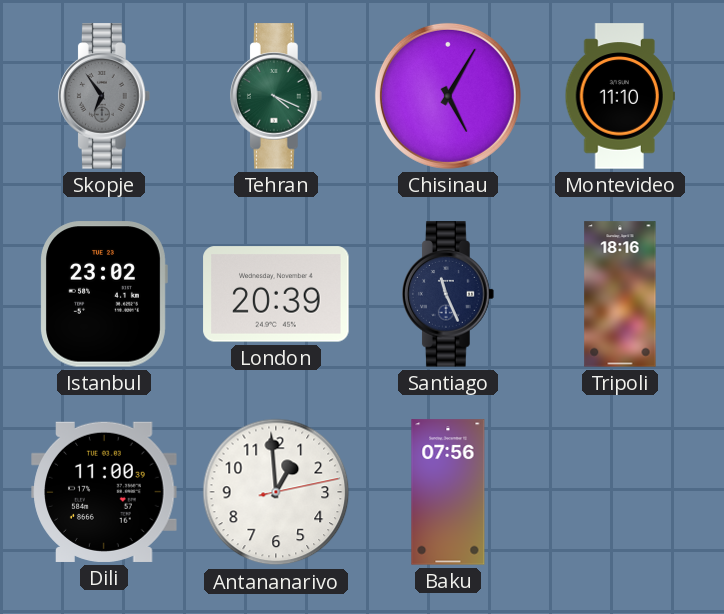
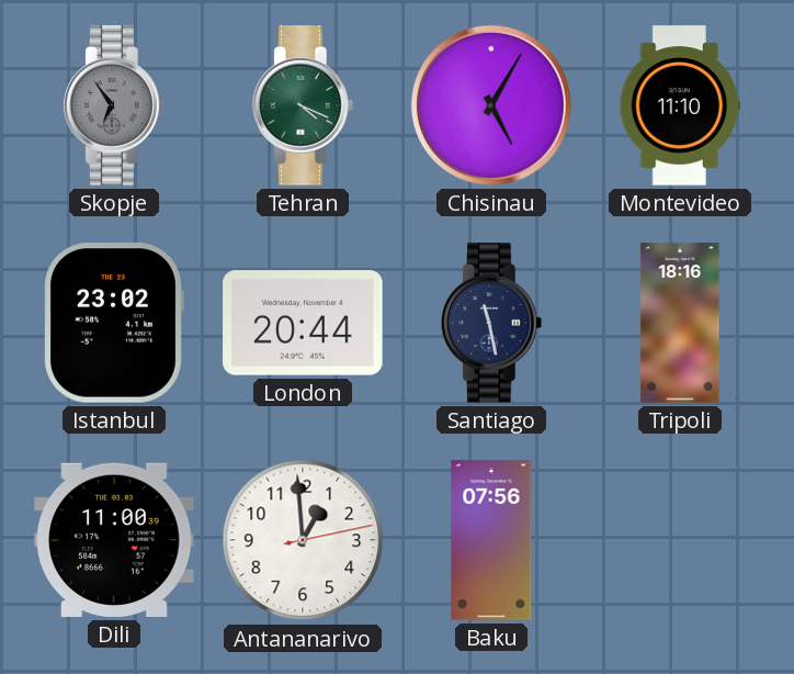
London: 20:39 -> 20:44
Santiago: 11:26 -> 11:28
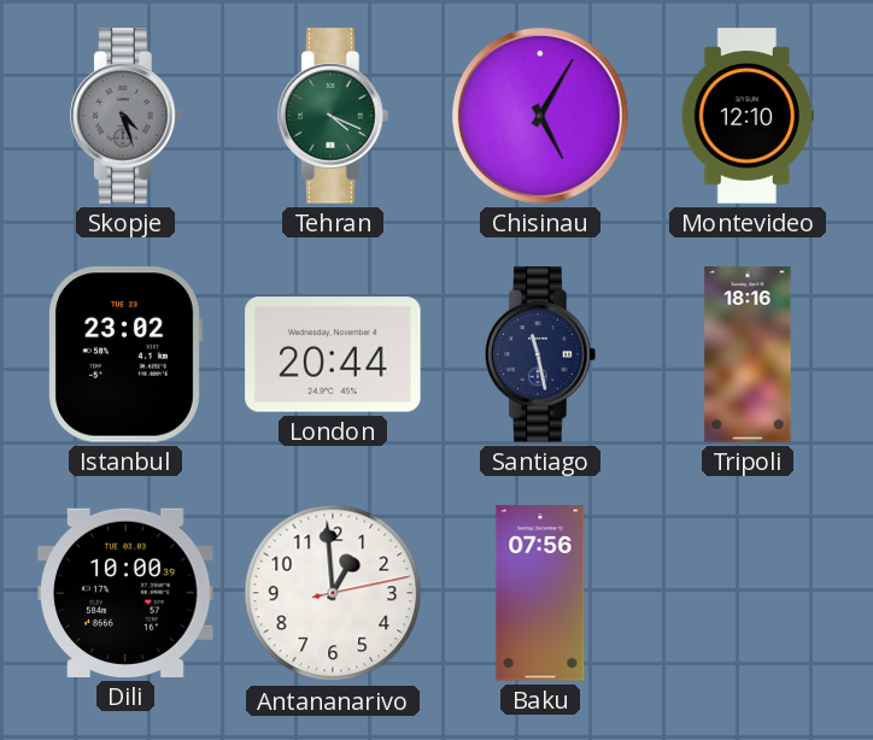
Skopje: 6:54 -> 4:27
Montevideo: 11:10 -> 12:10
Dili: 11:00 -> 10:00
